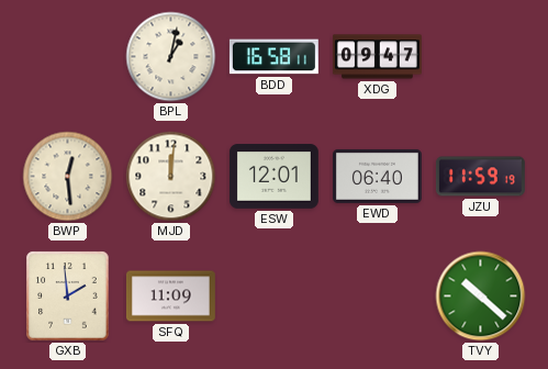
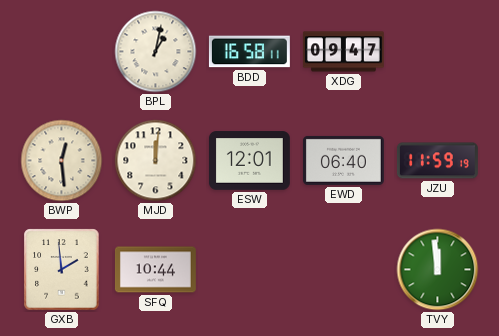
SFQ: 11:09 -> 10:44
TVY: 10:22 -> 11:59
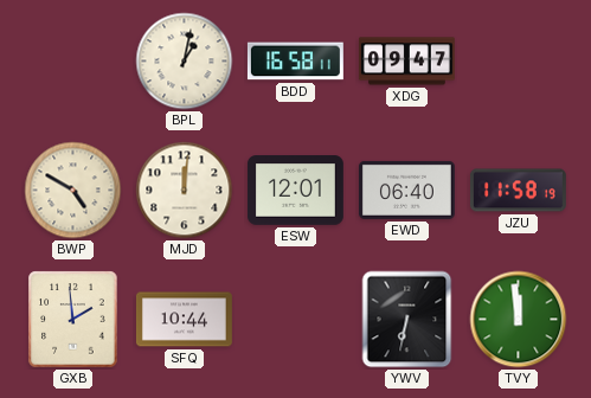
BWP: 12:29 -> 4:50
JZU: 11:59 -> 11:58
YWV: none -> 6:32
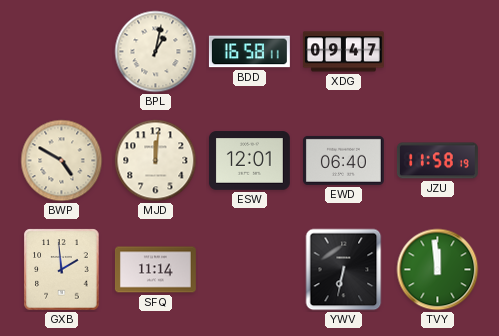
SFQ: 10:44 -> 11:14
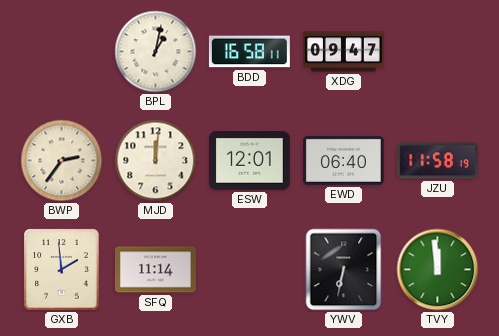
BWP: 4:50 -> 2:36
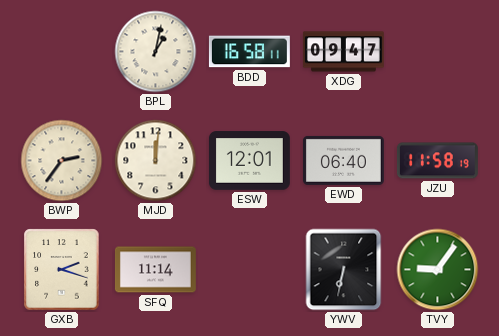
GXB: 1:59 -> 2:18
TVY: 11:59 -> 9:06
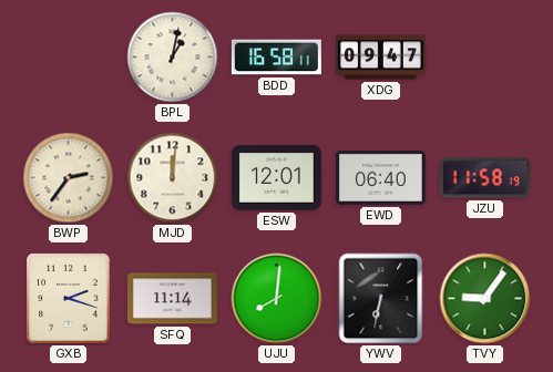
UJU: none -> 8:01
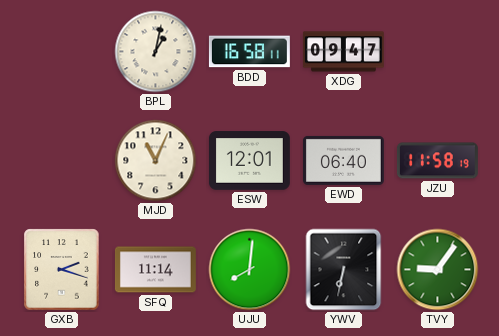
BWP: 2:36 -> none
MJD: 12:01 -> 11:04
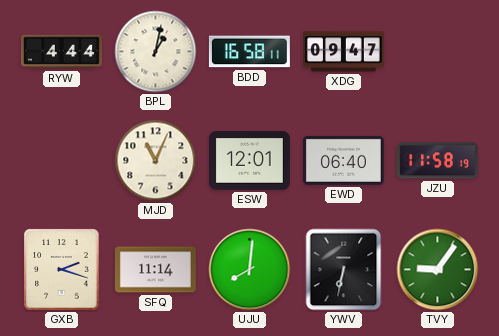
RYW: none -> 4:44
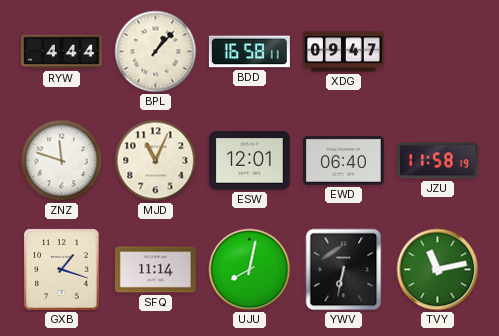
BPL: 1:02 -> 1:07
ZNZ: none -> 11:48
GXB: 2:18 -> 1:18
UJU: 8:01 -> 8:02
TVY: 9:06 -> 11:13
